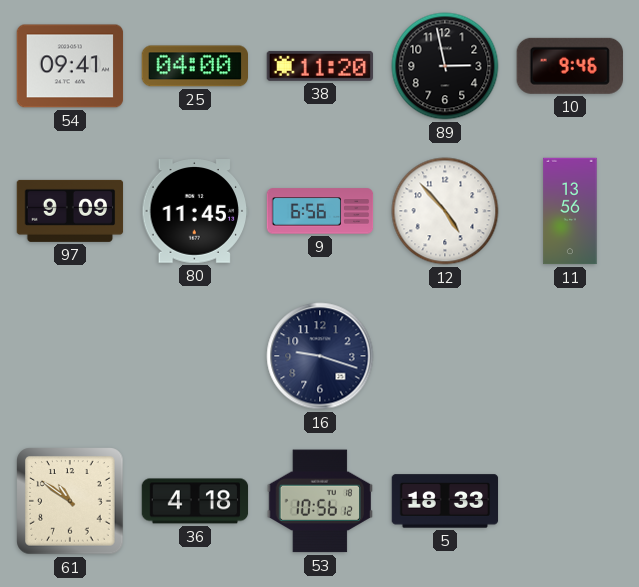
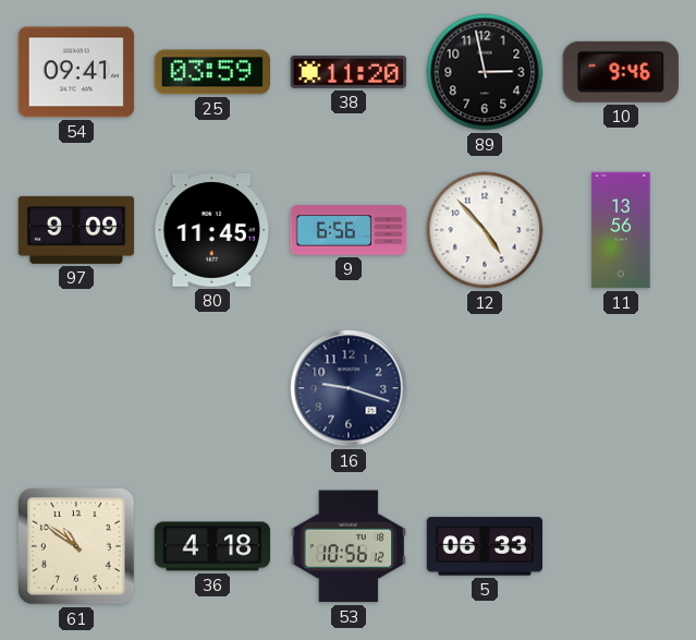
25: 04:00 -> 03:59
5: 18:33 -> 06:33
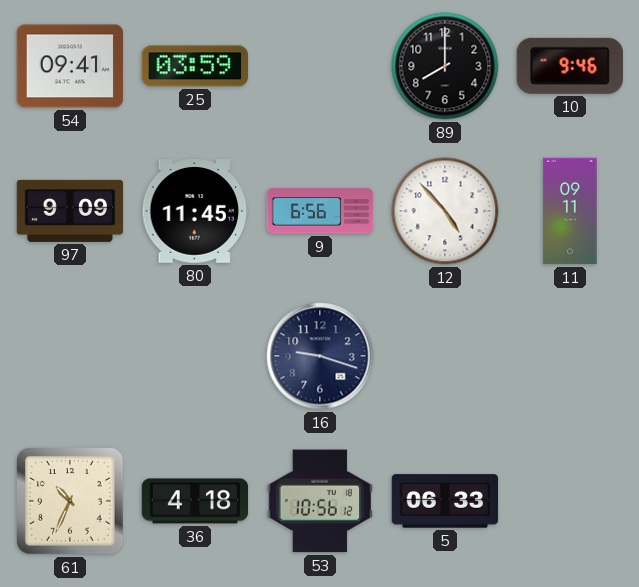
38: 11:20 -> none
89: 2:58 -> 8:00
11: 13:56 -> 09:11
61: 10:51 -> 10:34
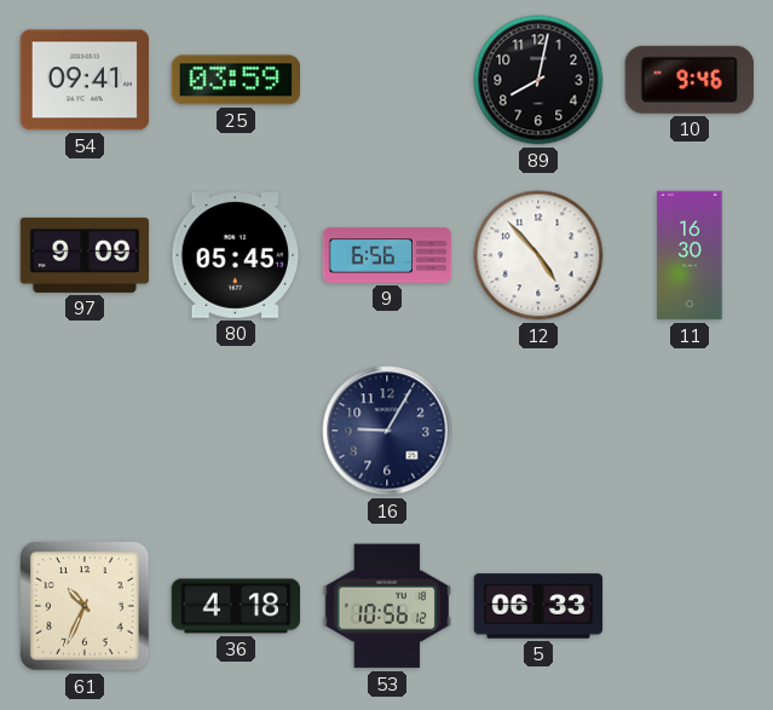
89: 8:00 -> 8:02
80: 11:45 -> 05:45
11: 09:11 -> 16:30
16: 9:18 -> 9:05
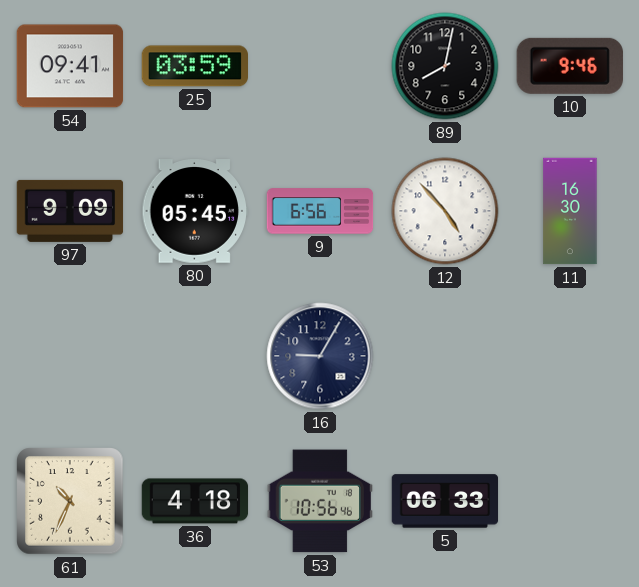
53: 10:56:12 -> 10:56:46
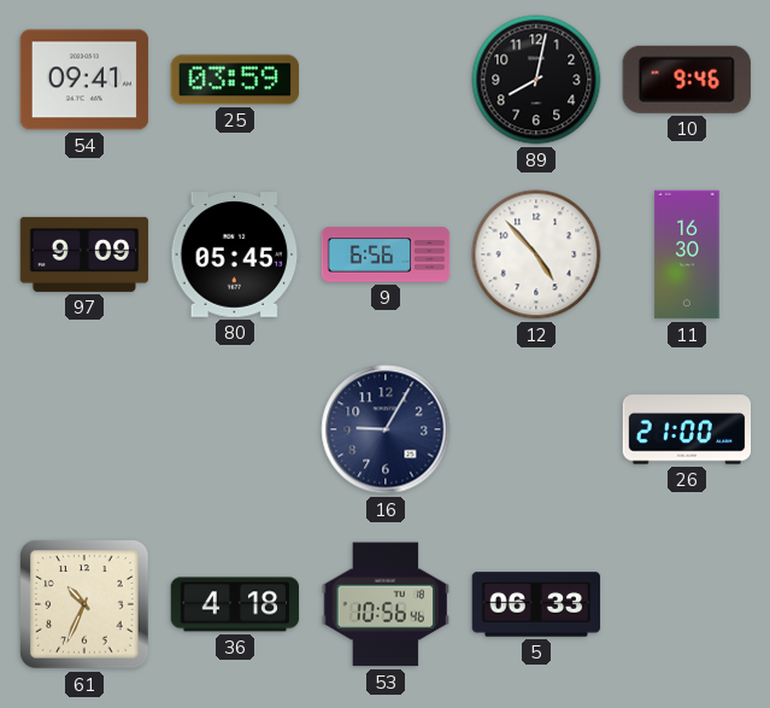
26: none -> 21:00
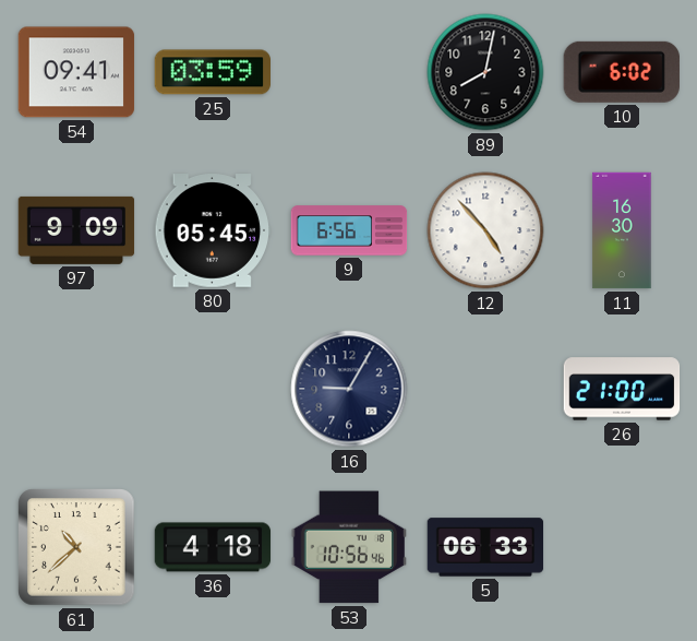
10: 9:46 -> 6:02
61: 10:34 -> 10:38
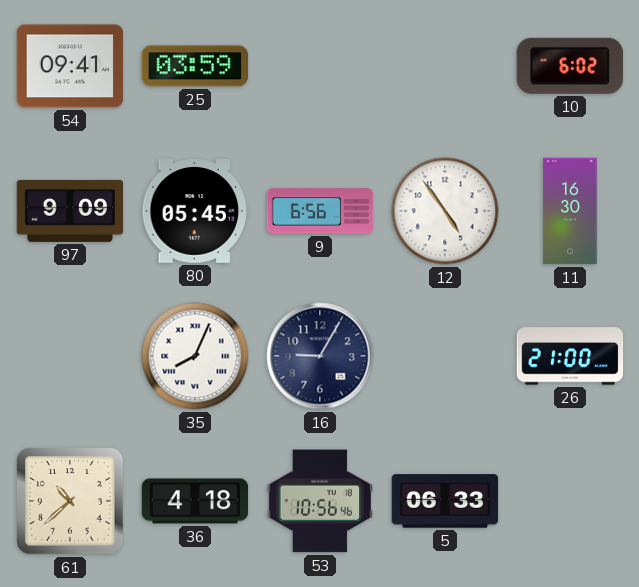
89: 8:02 -> none
12: 4:53 -> 4:54
35: none -> 8:04
